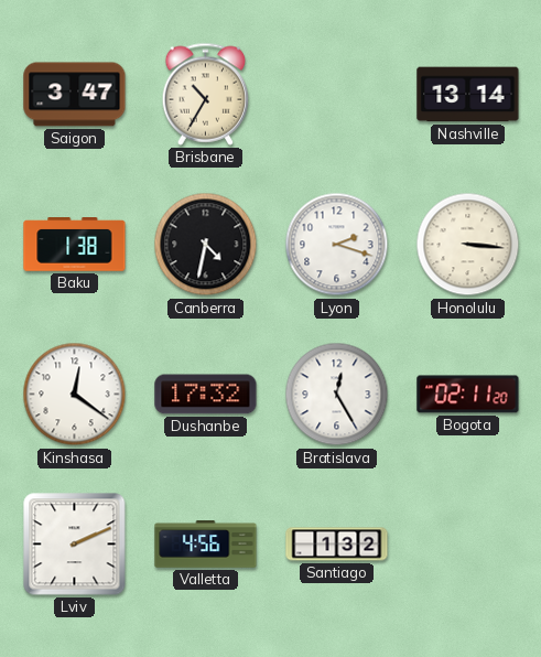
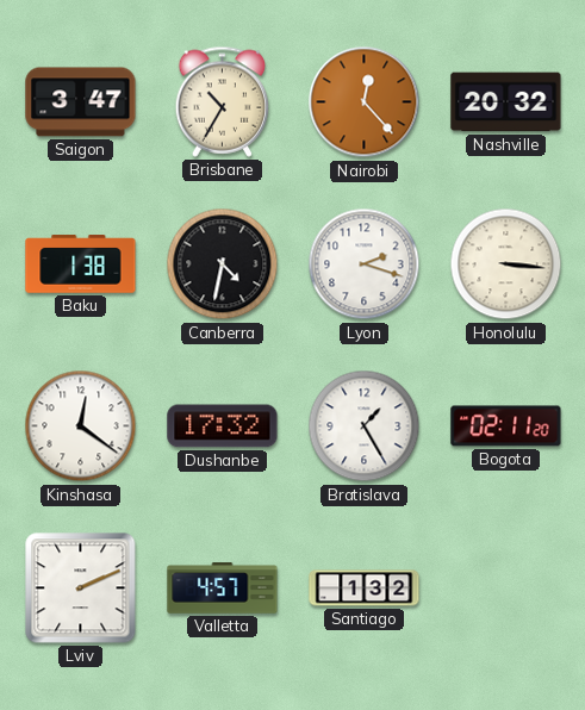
Nairobi: none -> 12:23
Nashville: 13:14 -> 20:32
Bratislava: 12:25 -> 1:25
Valletta: 4:56 -> 4:57
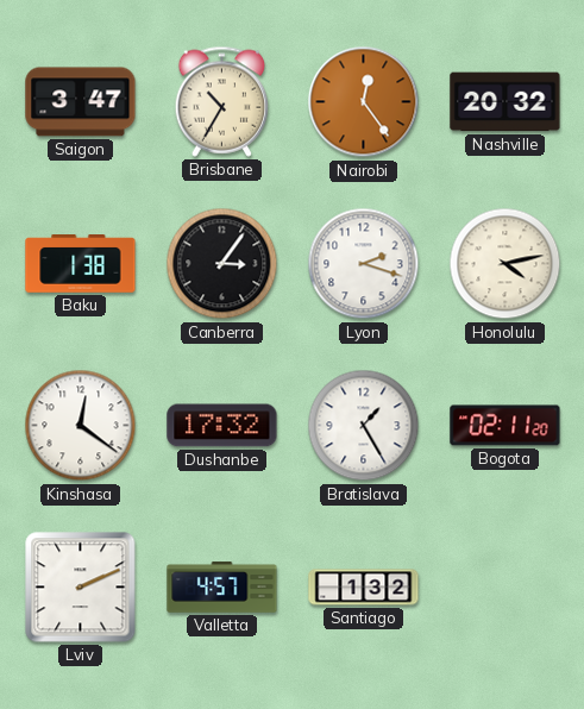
Nairobi: 12:23 -> 12:24
Canberra: 4:32 -> 3:06
Honolulu: 3:16 -> 4:13
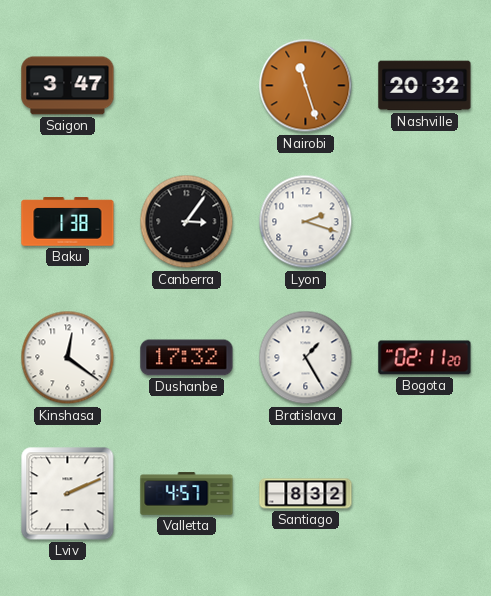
Brisbane: 10:35 -> none
Nairobi: 12:24 -> 11:27
Honolulu: 4:13 -> none
Santiago: 1:32 -> 8:32
